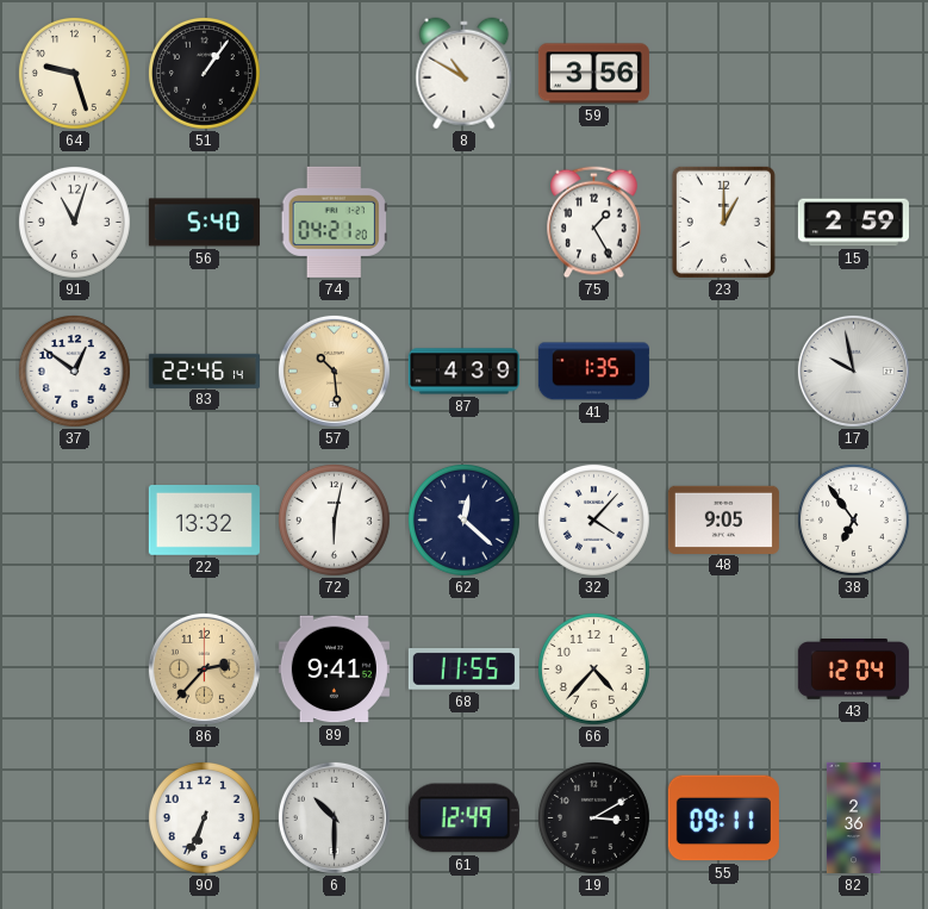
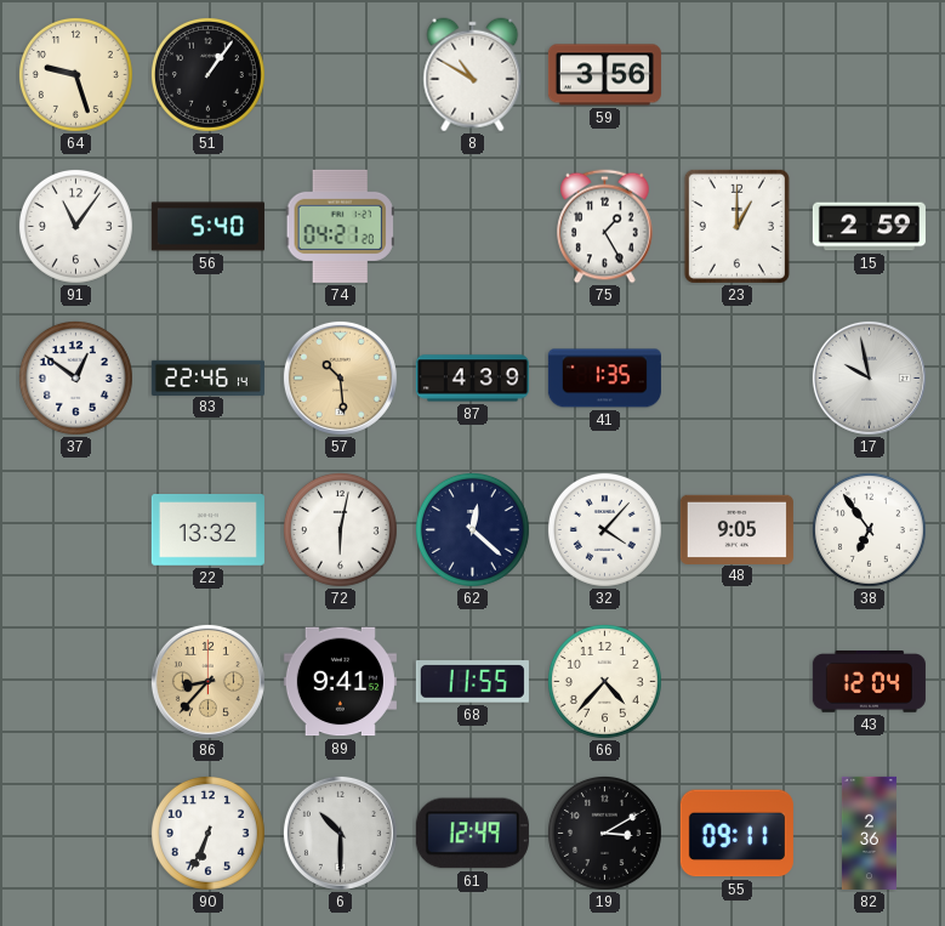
91: 11:03 -> 11:06
86: 2:37 -> 8:37
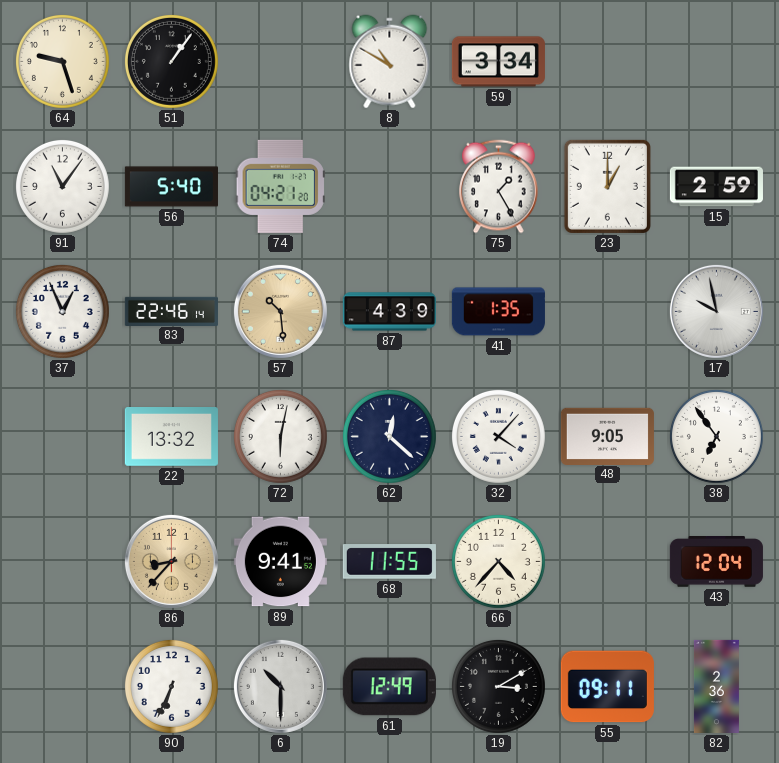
59: 3:56 -> 3:34
37: 12:51 -> 12:56
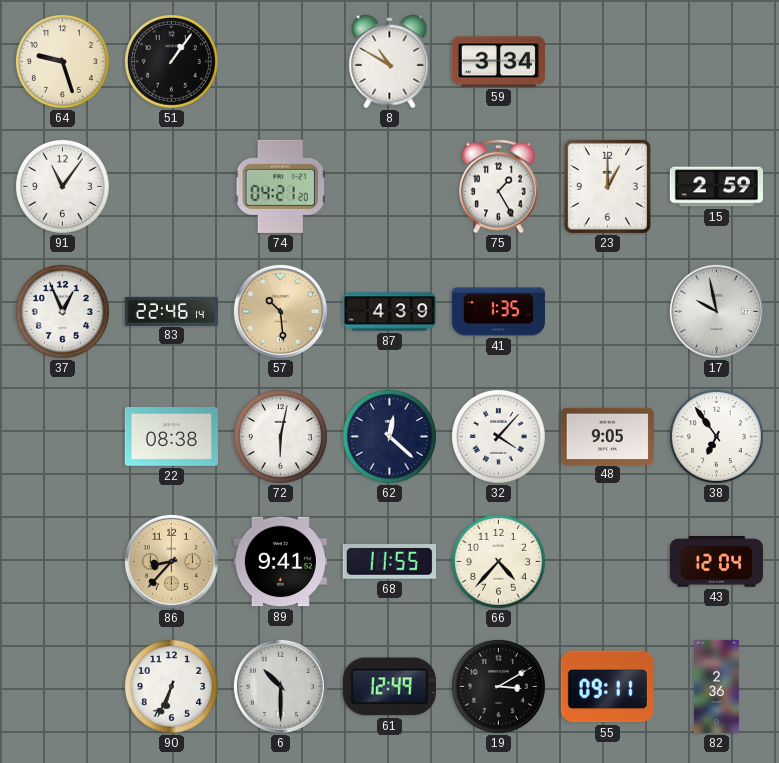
56: 5:40 -> none
22: 13:32 -> 08:38
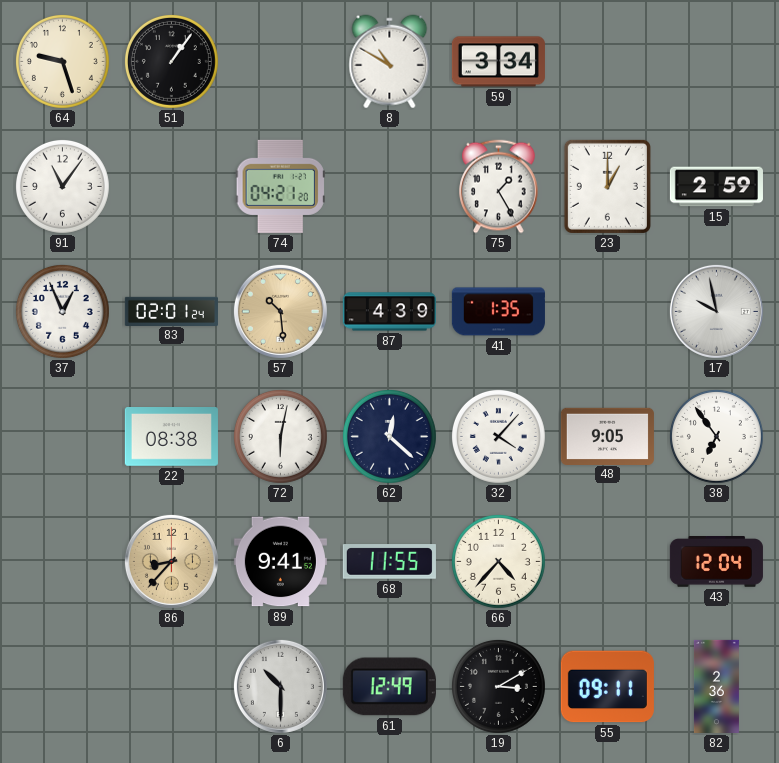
83: 22:46 -> 02:01
90: 6:34 -> none
